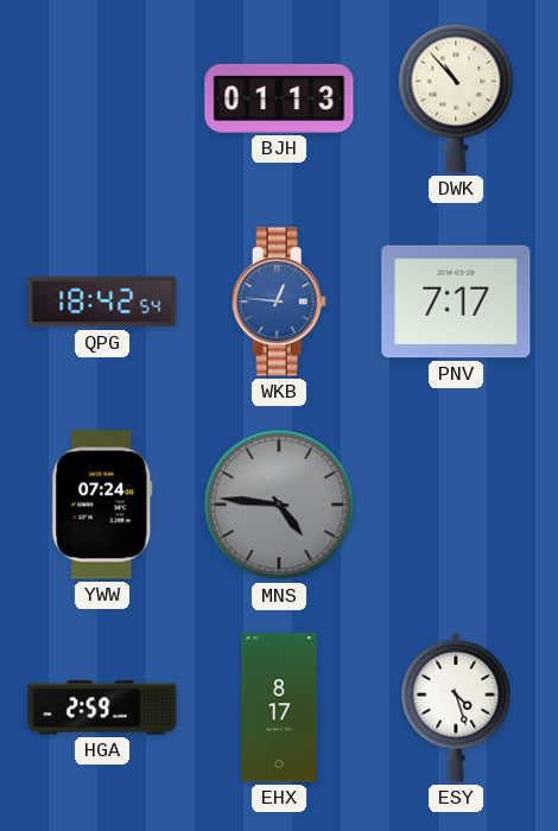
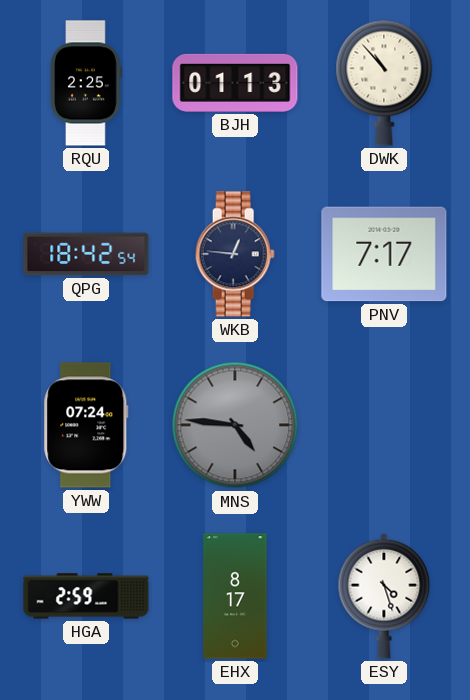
RQU: none -> 2:25
WKB dial: blue -> navy
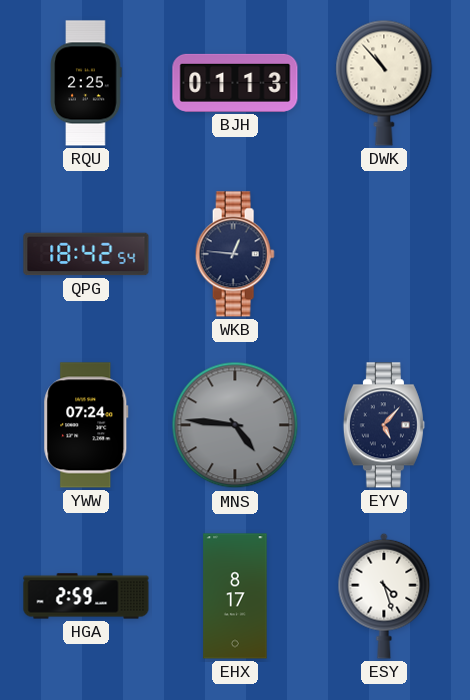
PNV: 7:17 -> none
EYV: none -> 5:07
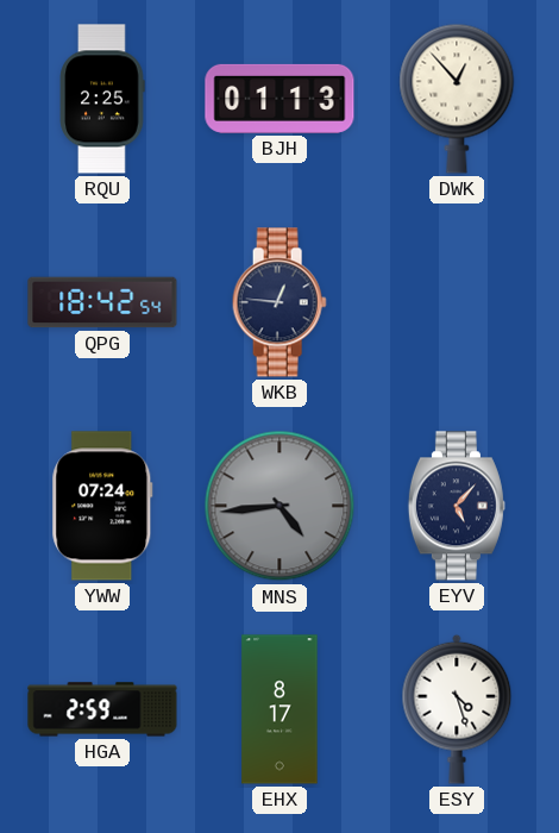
DWK: 10:53 -> 12:53
MNS: 4:46 -> 4:44
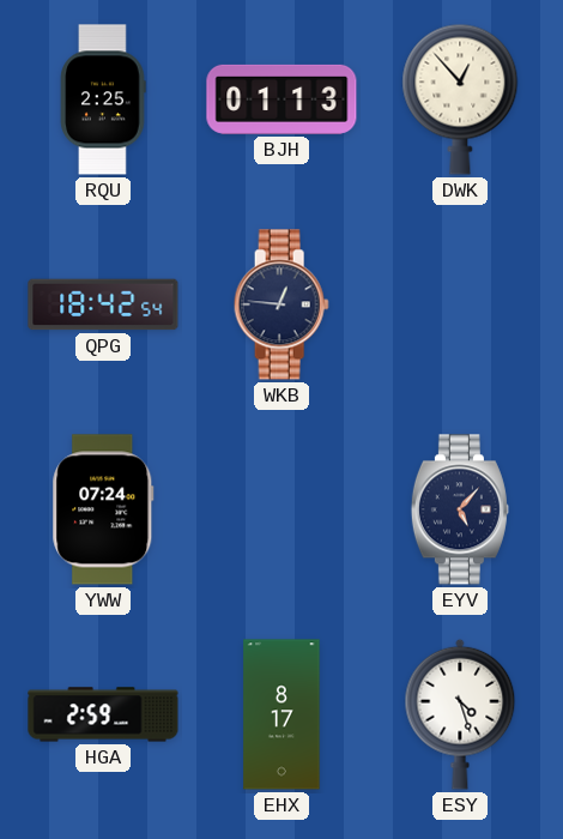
MNS: 4:44 -> none
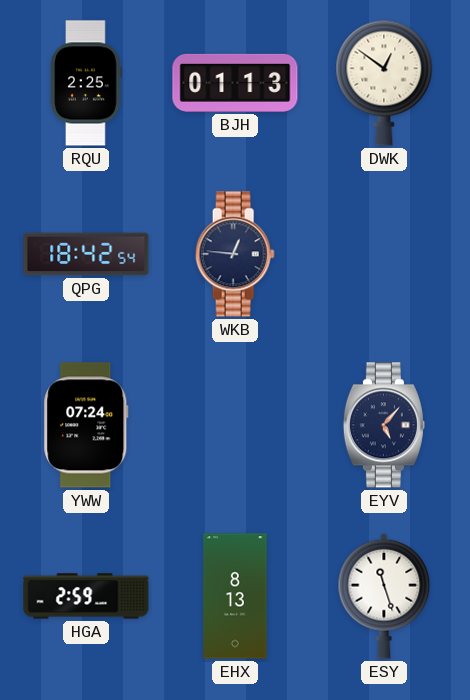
DWK: 12:53 -> 12:51
EHX: 8:17 -> 8:13
ESY: 4:27 -> 11:27
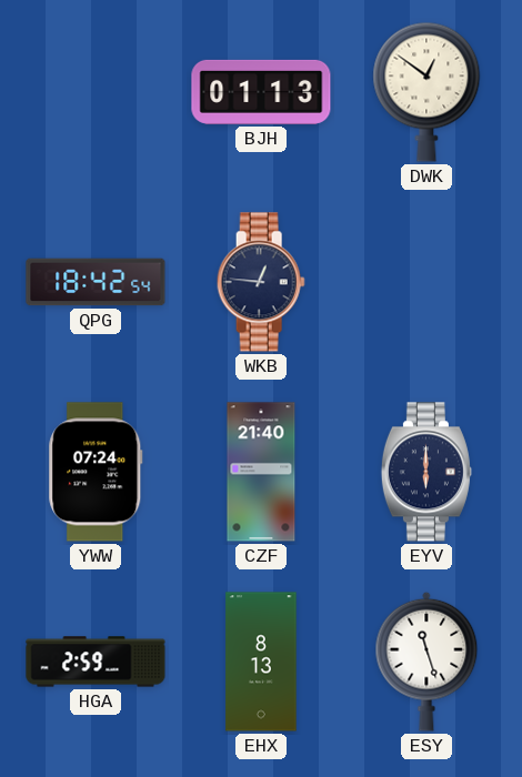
RQU: 2:25 -> none
CZF: none -> 21:40
EYV: 5:07 -> 6:00
